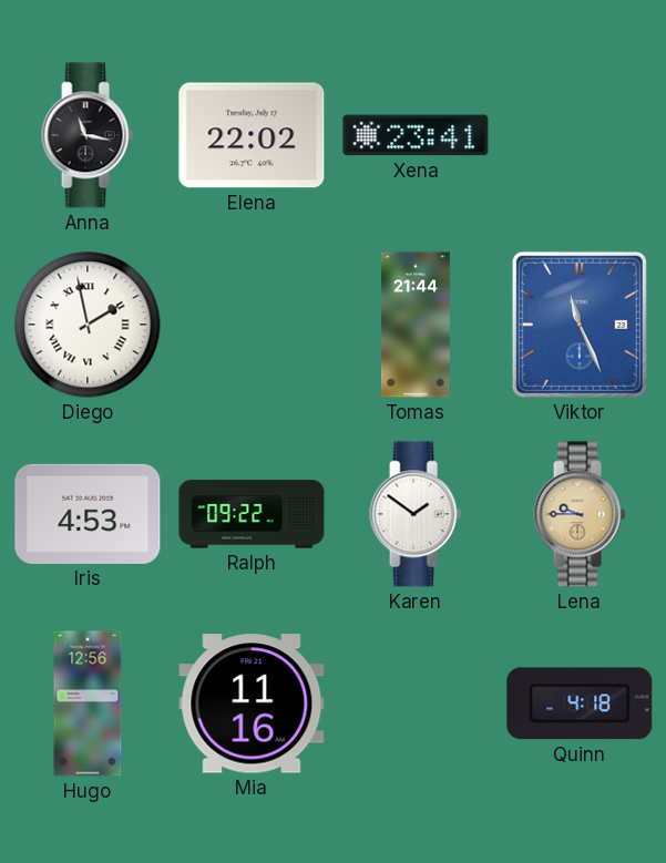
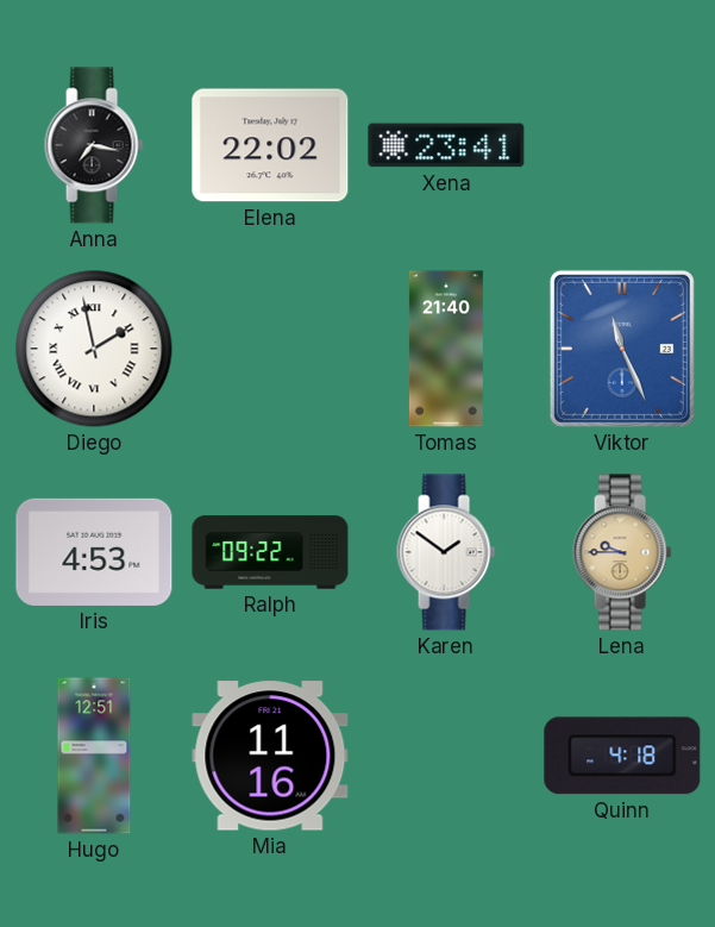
Anna: 11:17 -> 7:17
Tomas: 21:44 -> 21:40
Hugo: 12:56 -> 12:51
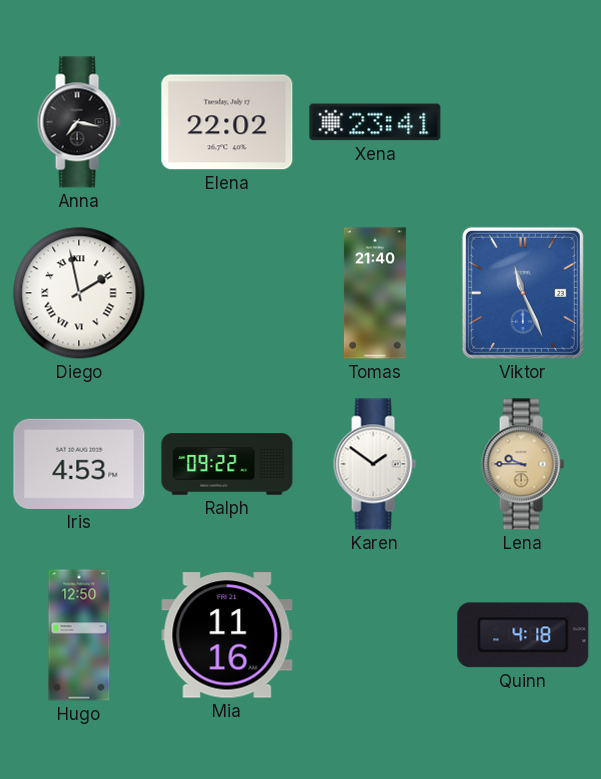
Hugo: 12:51 -> 12:50
